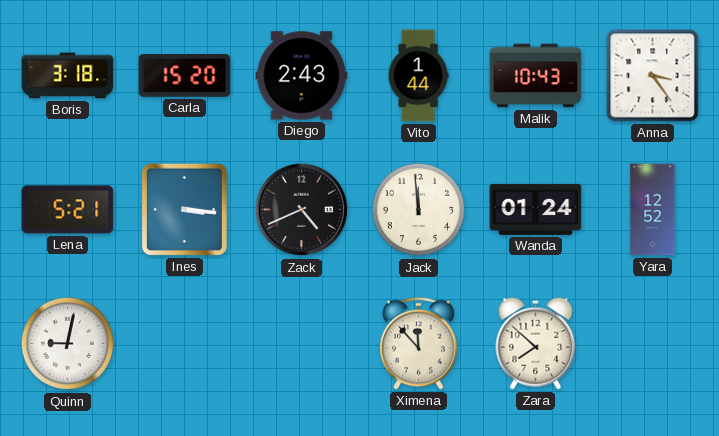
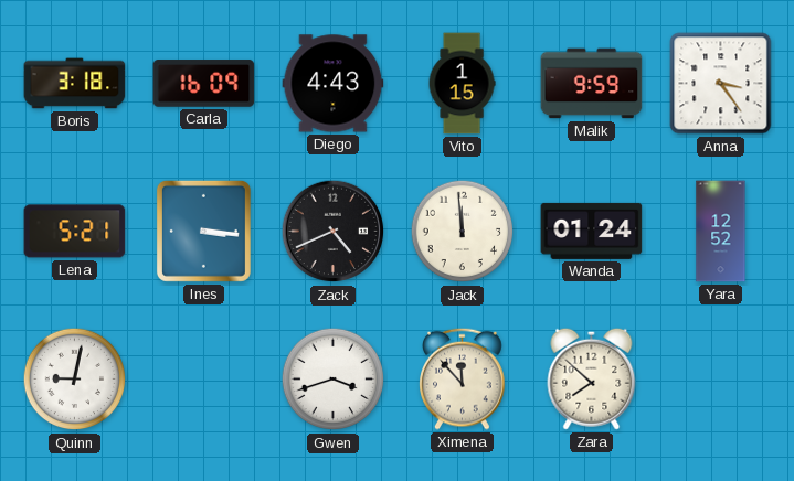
Carla: 15:20 -> 16:09
Diego: 2:43 -> 4:43
Vito: 1:44 -> 1:15
Malik: 10:43 -> 9:59
Gwen: none -> 3:42
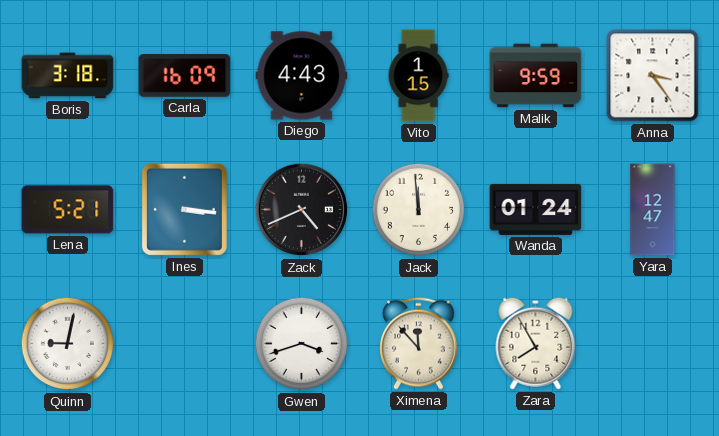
Yara: 12:52 -> 12:47
Zara: 7:52 -> 7:55
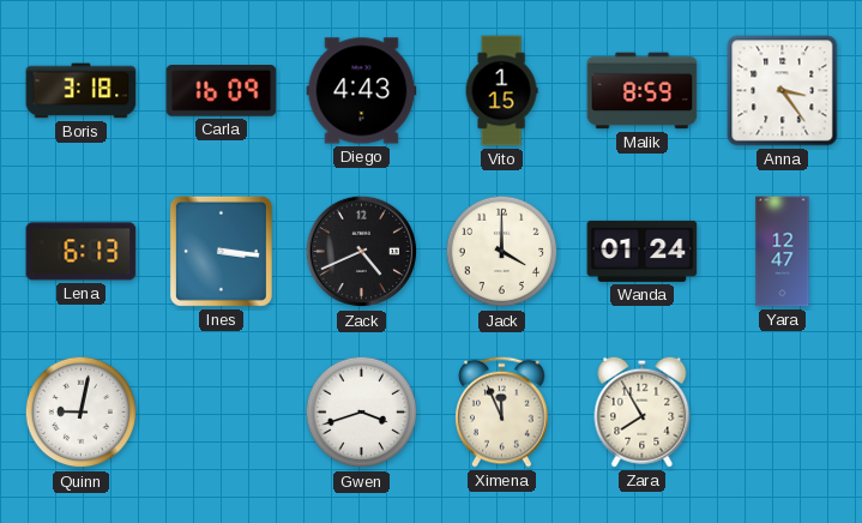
Malik: 9:59 -> 8:59
Lena: 5:21 -> 6:13
Jack: 11:59 -> 4:00
Ximena: 11:53 -> 11:56
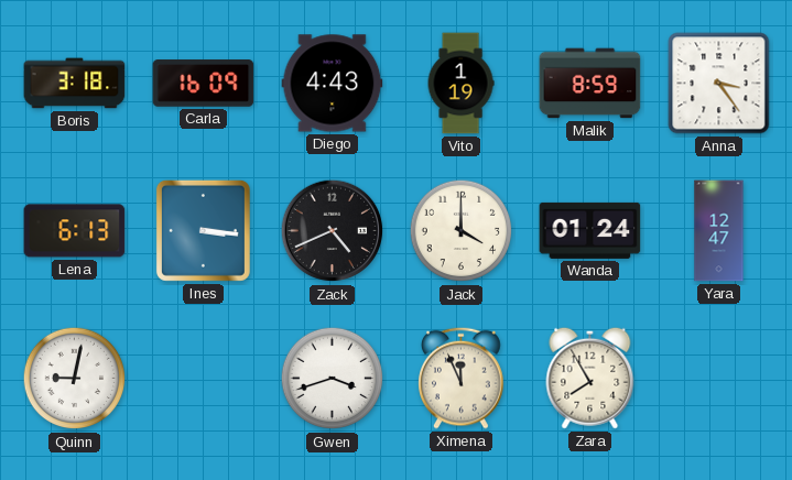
Vito: 1:15 -> 1:19
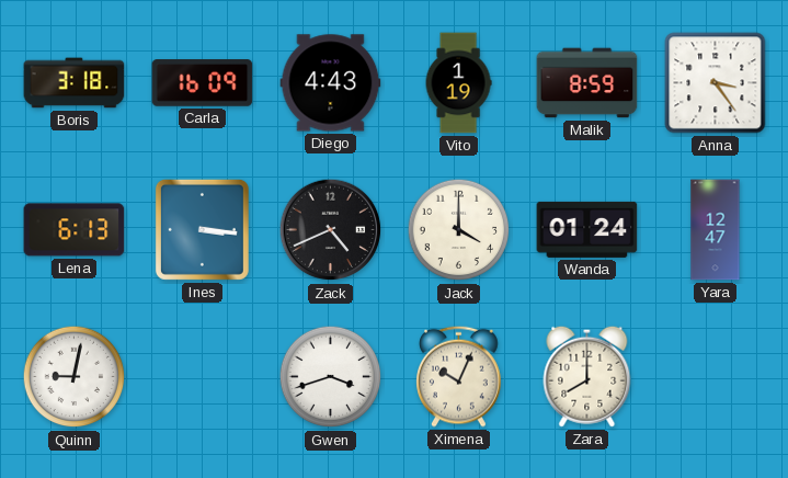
Ximena: 11:56 -> 10:04
Zara: 7:55 -> 8:00
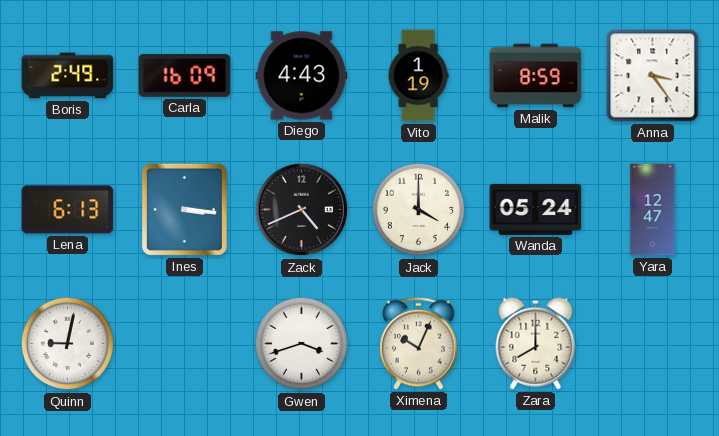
Boris: 3:18 -> 2:49
Wanda: 01:24 -> 05:24
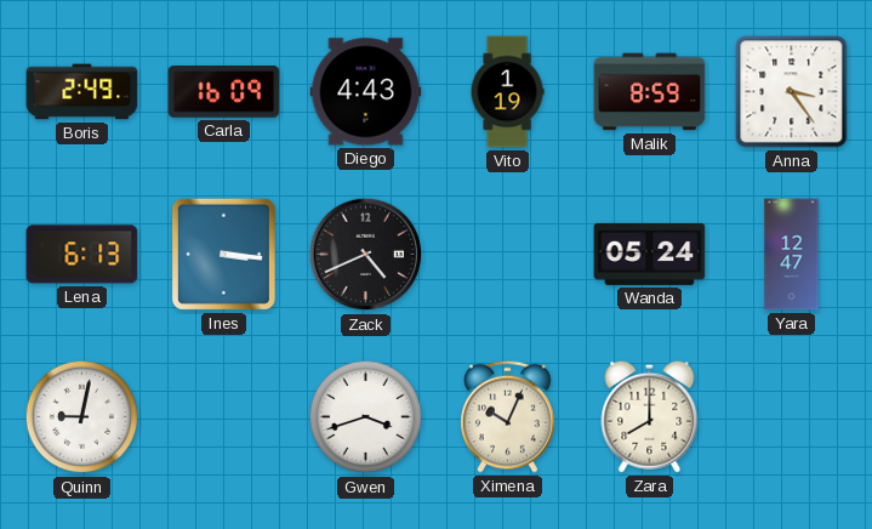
Jack: 4:00 -> none
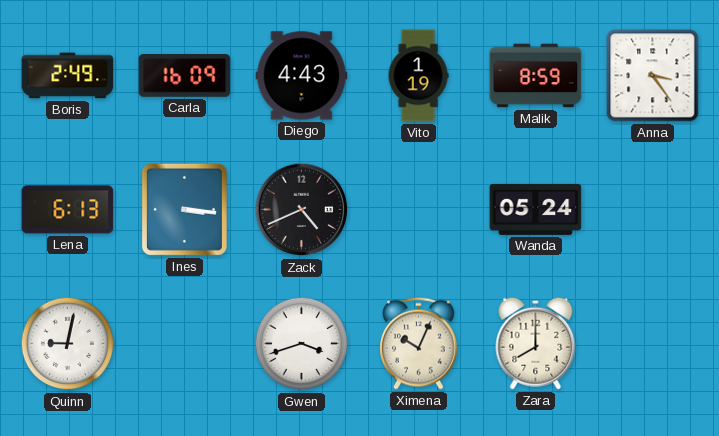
Yara: 12:47 -> none
